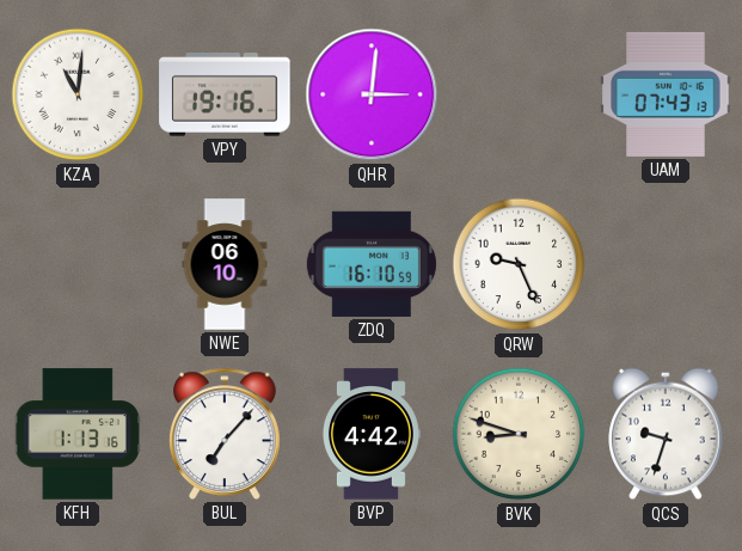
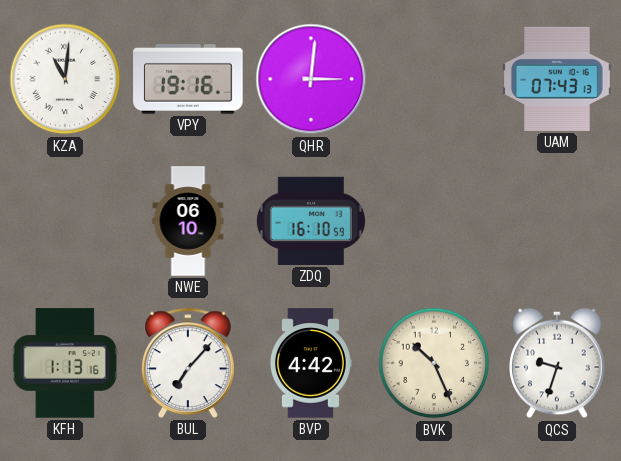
QRW: 9:26 -> none
BVK: 8:48 -> 10:26
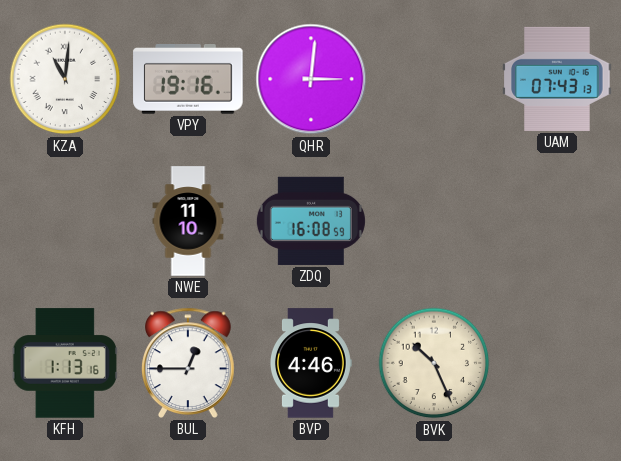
NWE: 06:10 -> 11:10
ZDQ: 16:10 -> 16:08
BUL: 7:07 -> 12:45
BVP: 4:42 -> 4:46
QCS: 9:33 -> none
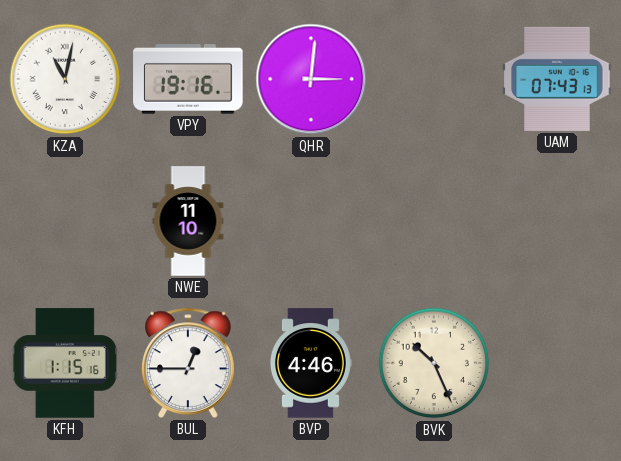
KZA: 11:01 -> 11:02
ZDQ: 16:08 -> none
KFH: 1:13 -> 1:15
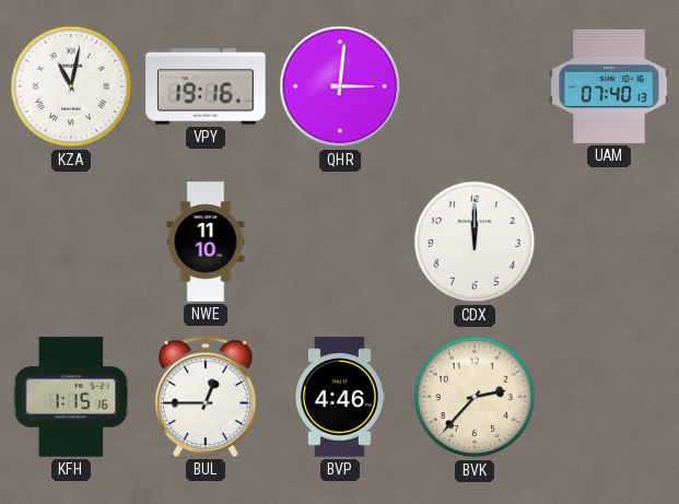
UAM: 07:43 -> 07:40
CDX: none -> 12:00
BVK: 10:26 -> 2:37
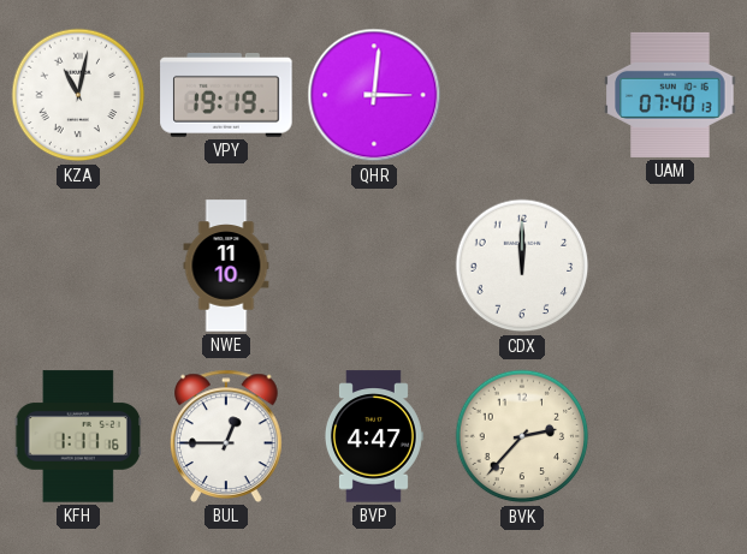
VPY: 19:16 -> 19:19
KFH: 1:15 -> 1:11
BVP: 4:46 -> 4:47
